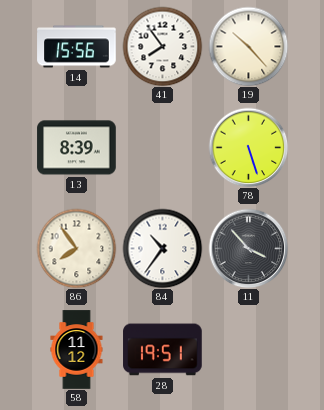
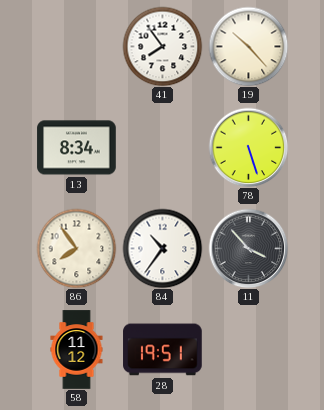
14: 15:56 -> none
13: 8:39 -> 8:34
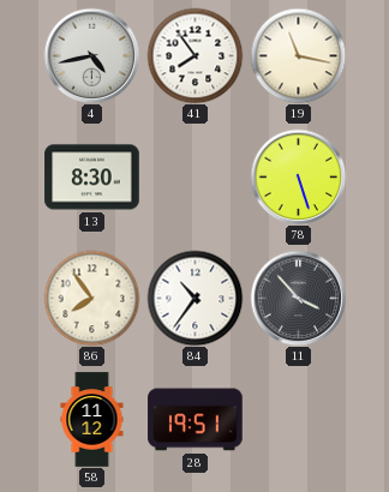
4: none -> 4:43
19: 10:23 -> 11:17
13: 8:34 -> 8:30
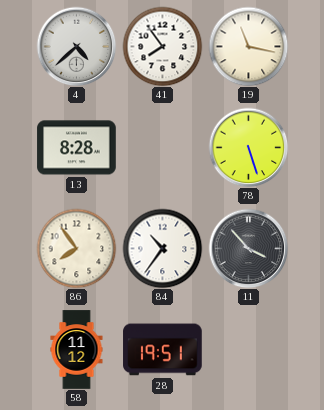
4: 4:43 -> 4:38
13: 8:30 -> 8:28
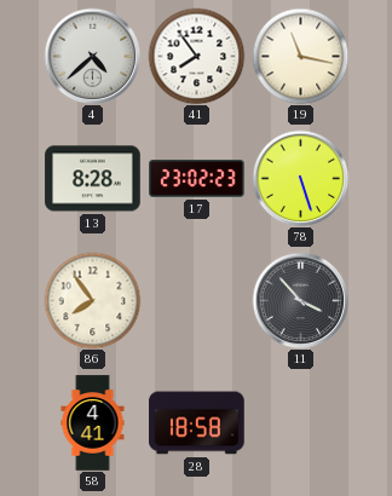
17: none -> 23:02
84: 10:36 -> none
58: 11:12 -> 4:41
28: 19:51 -> 18:58
